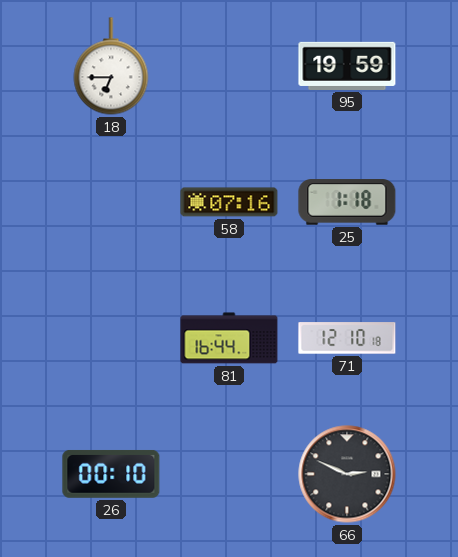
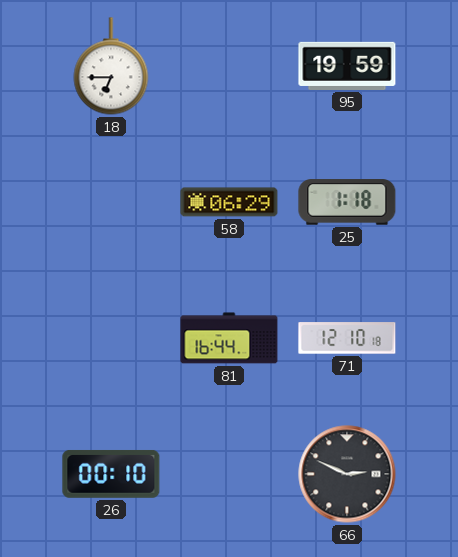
58: 07:16 -> 06:29
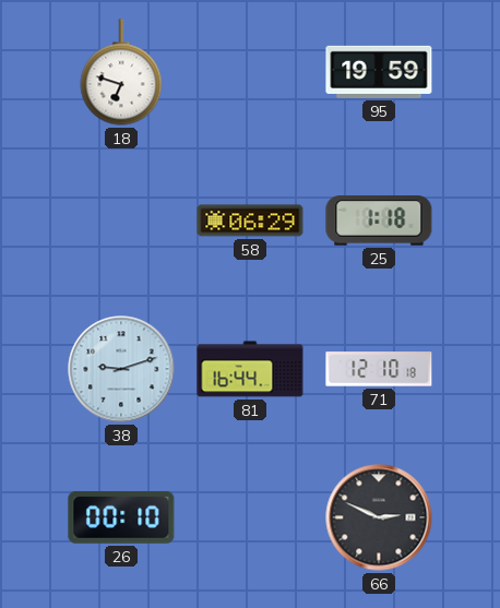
18: 6:45 -> 6:48
38: none -> 9:12
